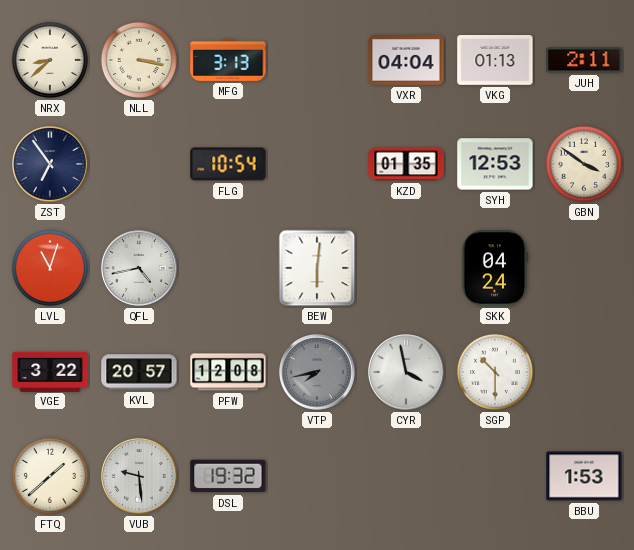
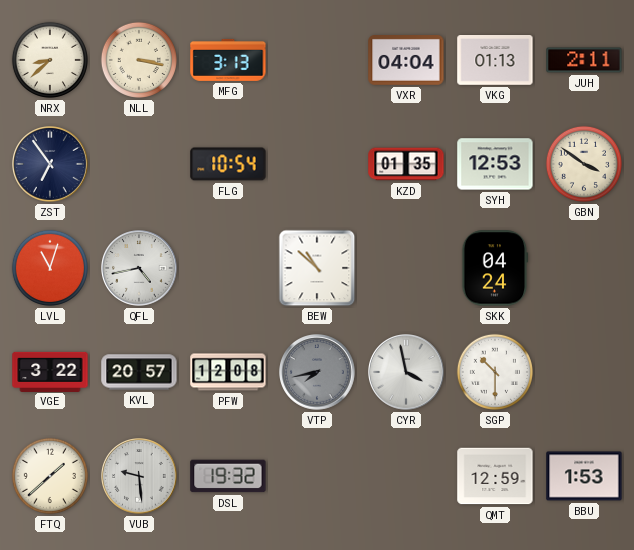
BEW: 6:01 -> 10:52
QMT: none -> 12:59
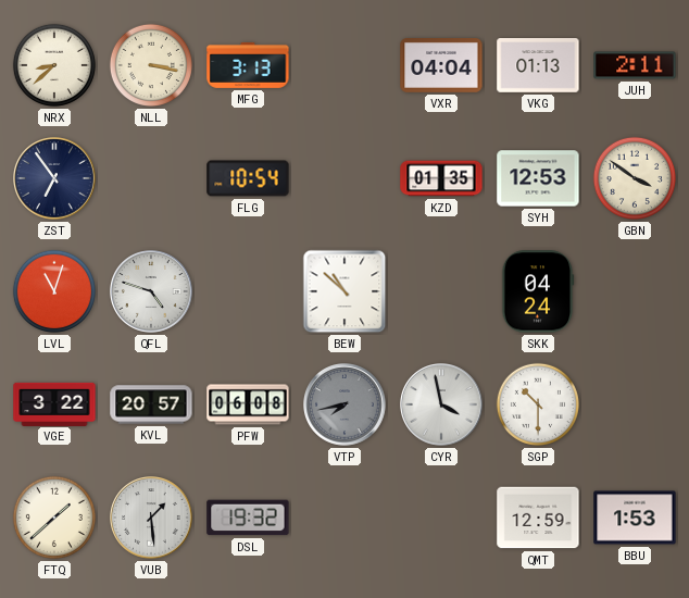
QFL: 4:43 -> 4:48
PFW: 12:08 -> 06:08
VUB: 9:29 -> 1:29
